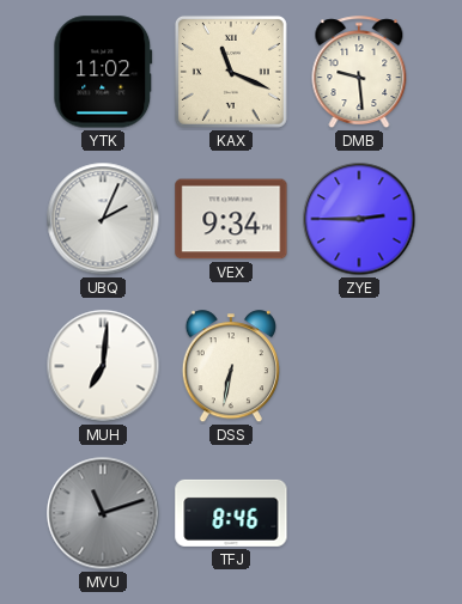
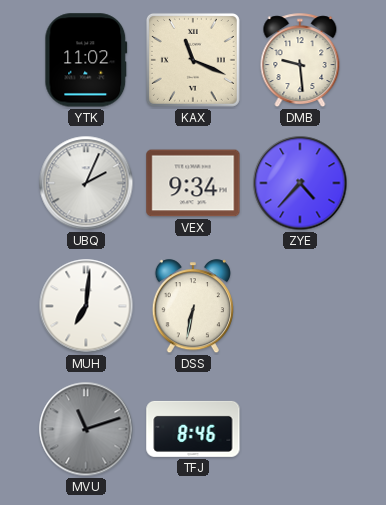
ZYE: 2:45 -> 4:37
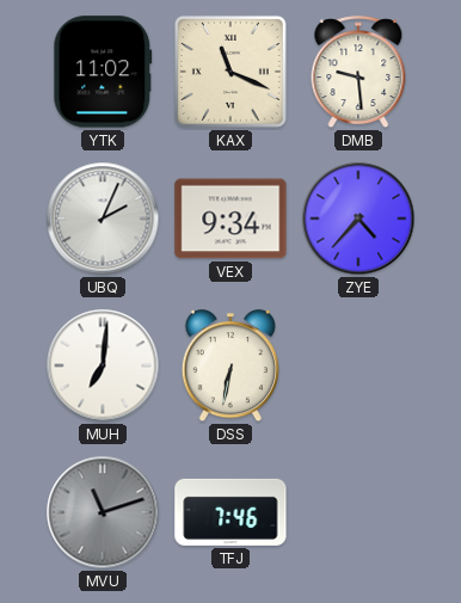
TFJ: 8:46 -> 7:46
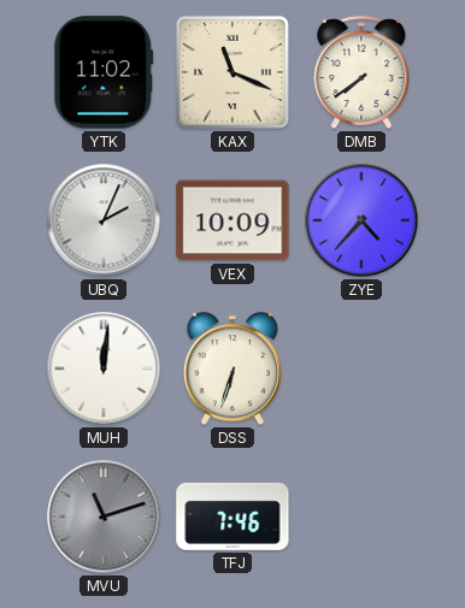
DMB: 9:29 -> 7:39
VEX: 9:34 -> 10:09
MUH: 7:01 -> 12:01
DSS: 6:32 -> 6:33
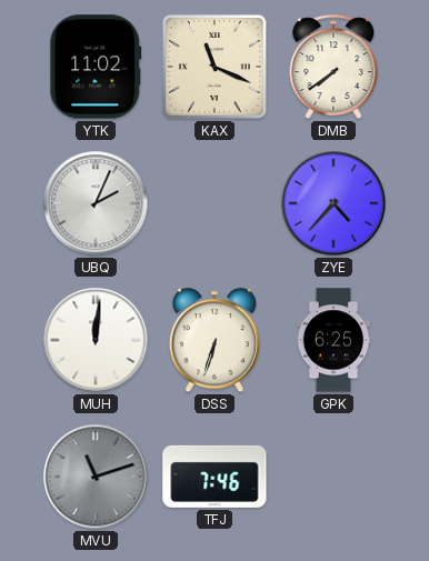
VEX: 10:09 -> none
GPK: none -> 6:25
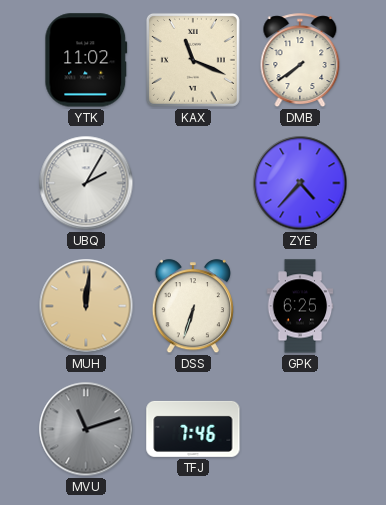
UBQ: 2:04 -> 2:05
MUH dial: white -> champagne
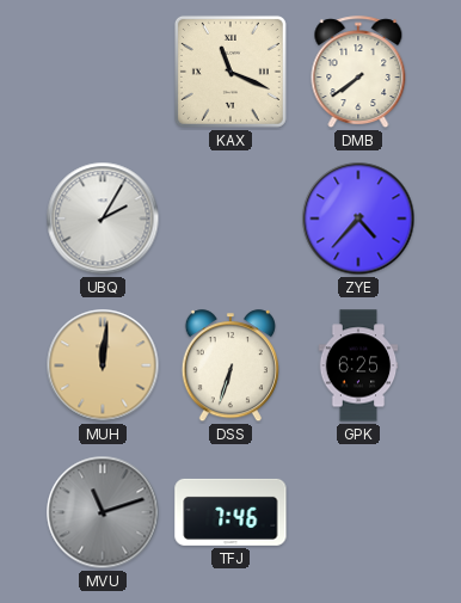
YTK: 11:02 -> none
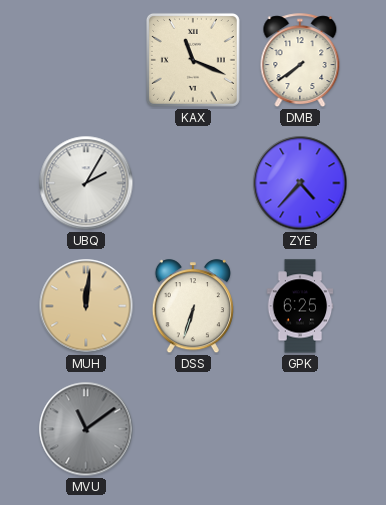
MVU: 11:12 -> 11:09
TFJ: 7:46 -> none
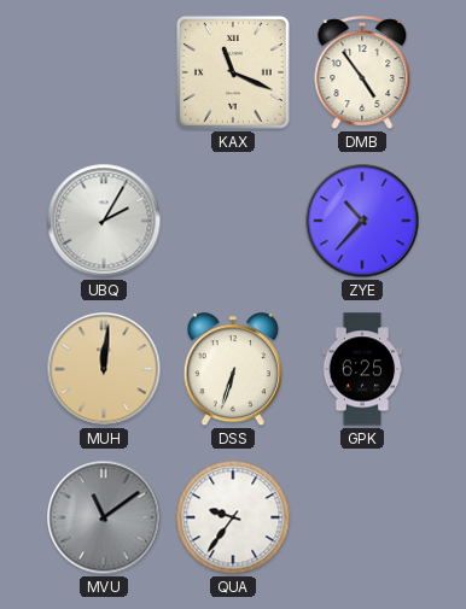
DMB: 7:39 -> 4:54
ZYE: 4:37 -> 10:37
QUA: none -> 9:36
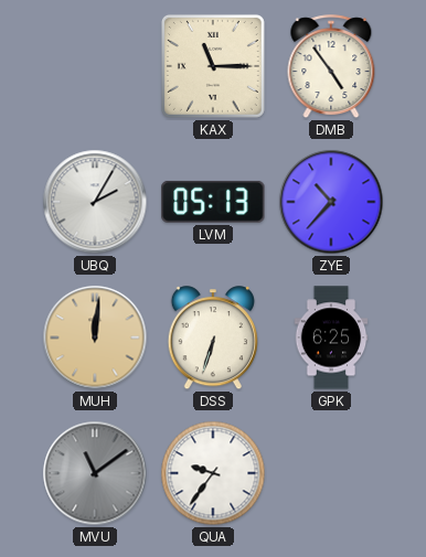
KAX: 11:19 -> 11:15
LVM: none -> 05:13
